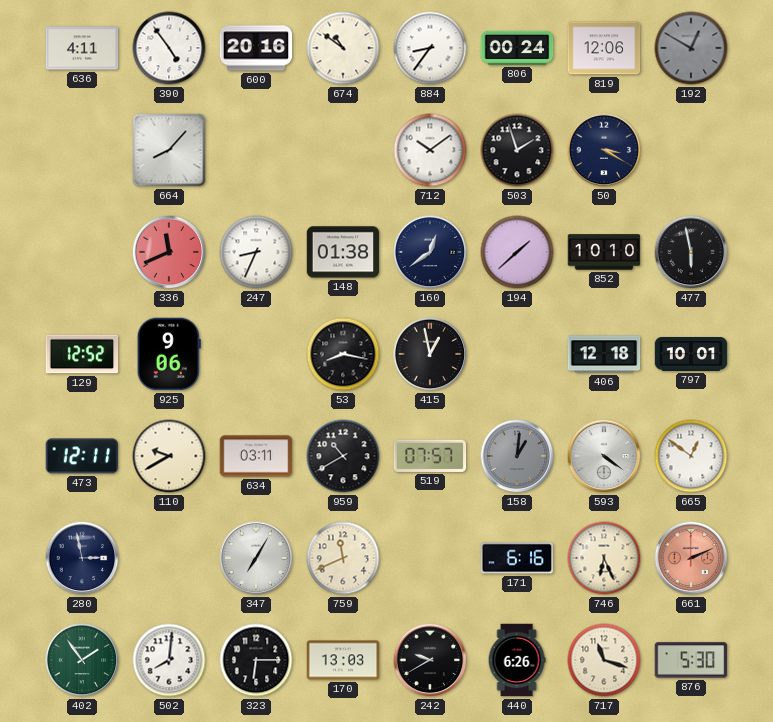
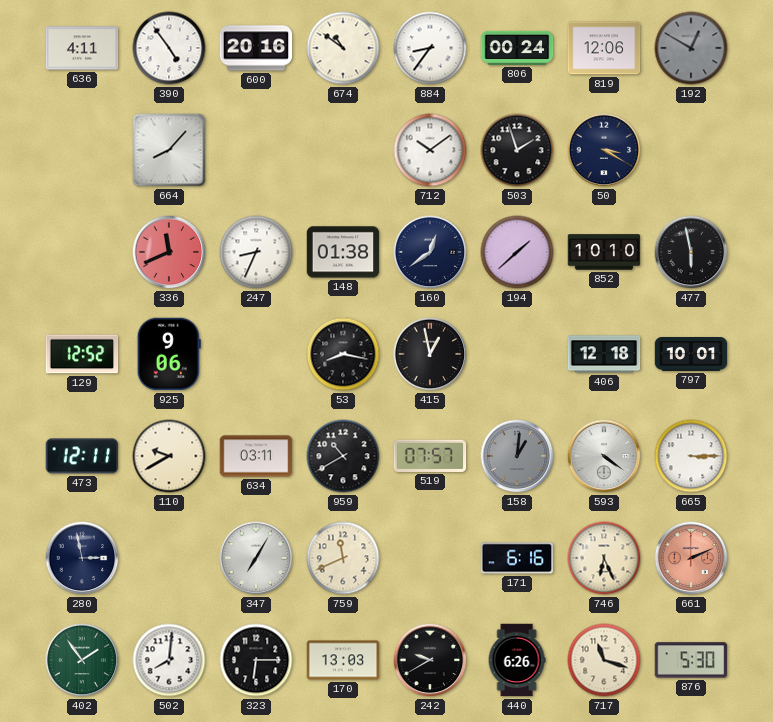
665: 12:51 -> 3:15
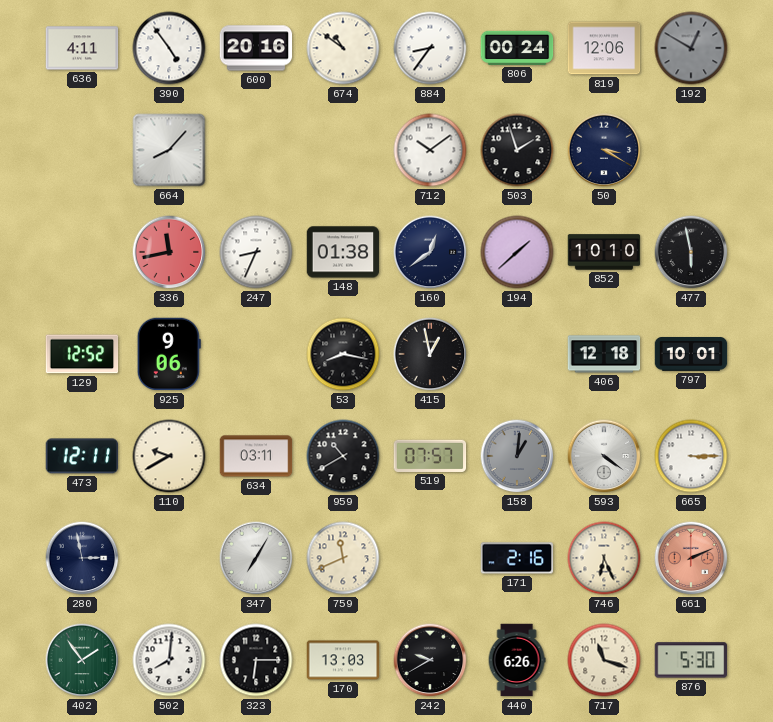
336: 11:41 -> 11:43
171: 6:16 -> 2:16
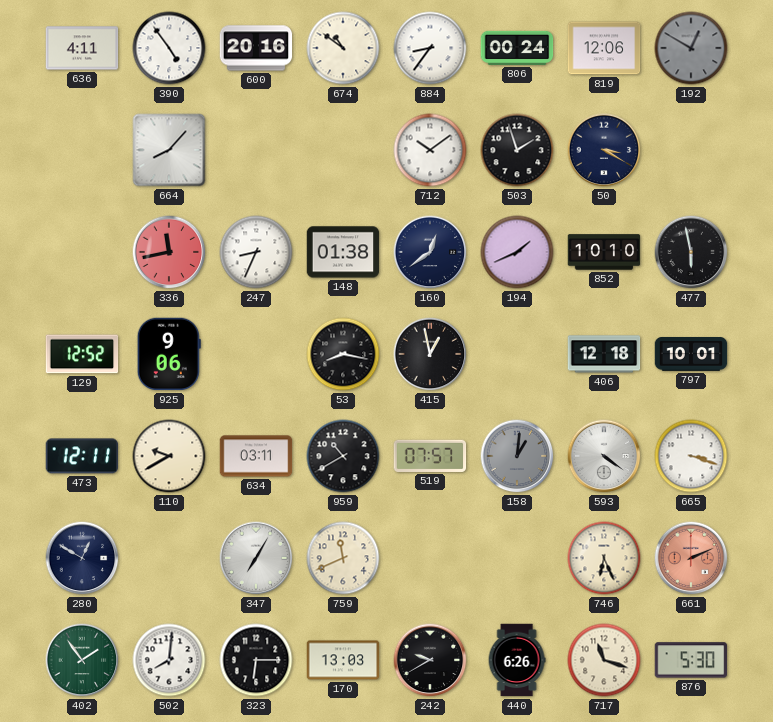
194: 1:38 -> 1:41
665: 3:15 -> 3:18
280: 2:58 -> 12:50
171: 2:16 -> none
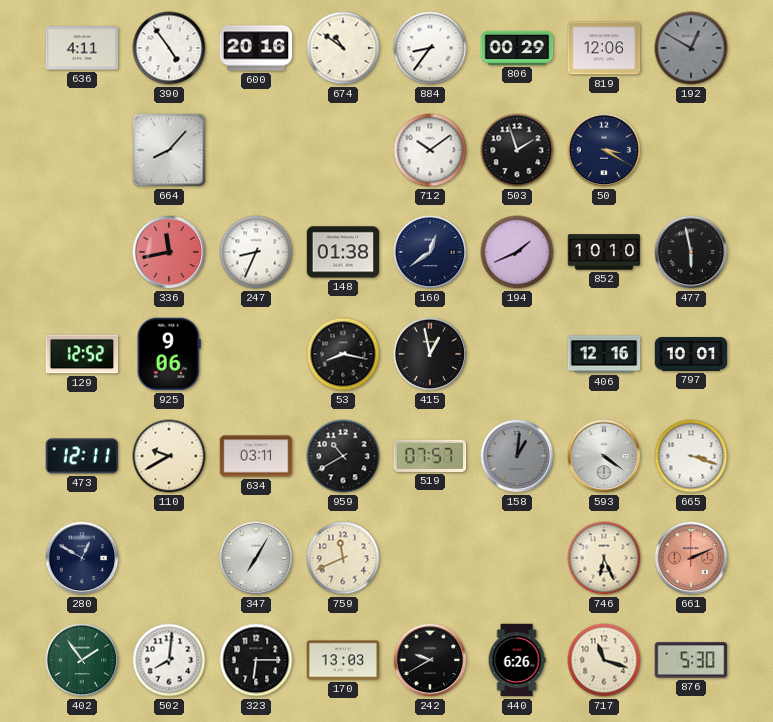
806: 00:24 -> 00:29
406: 12:18 -> 12:16
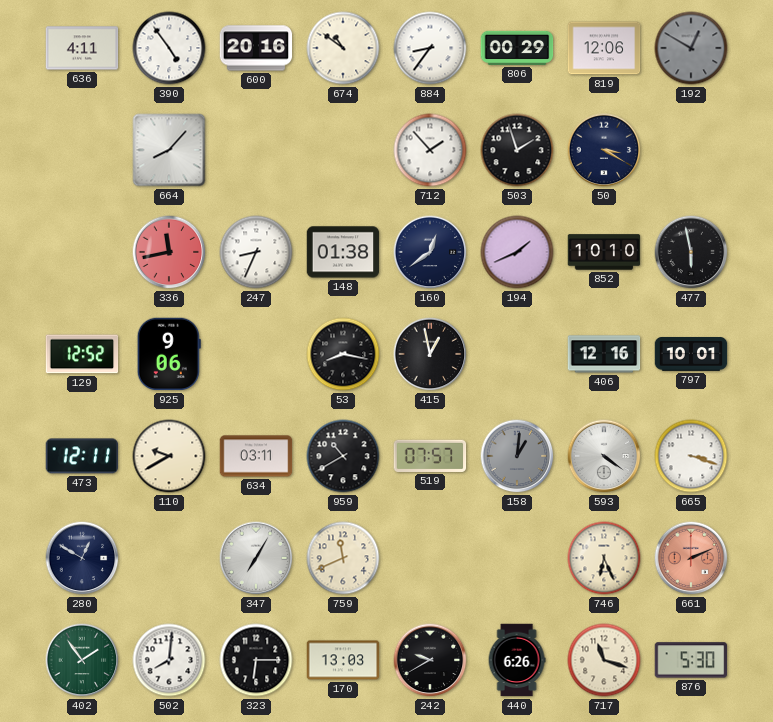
712: 10:09 -> 1:53
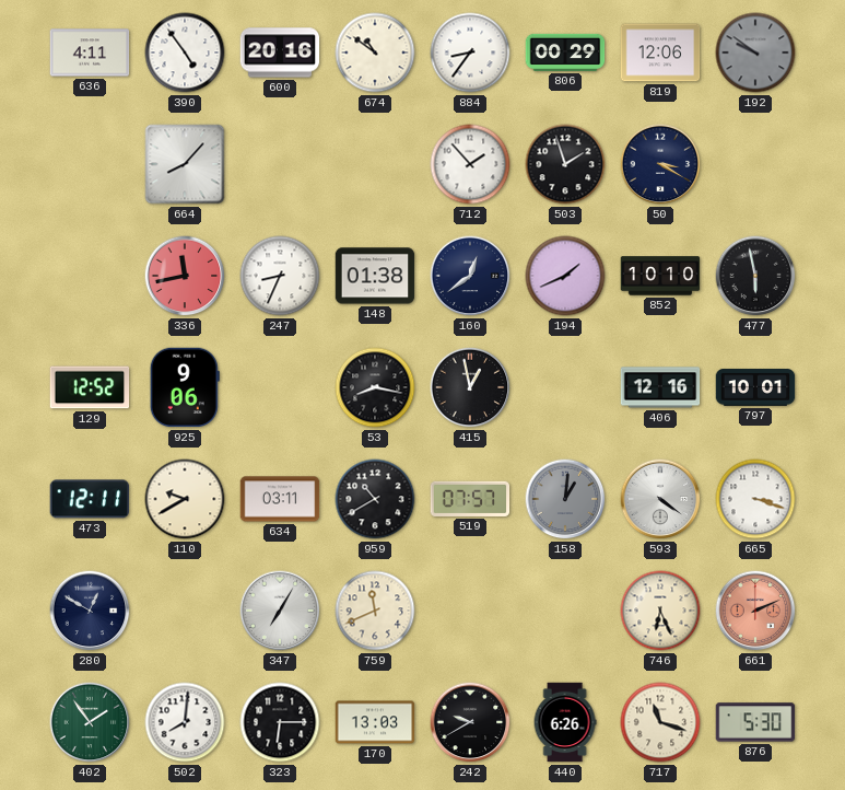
192: 12:50 -> 9:51
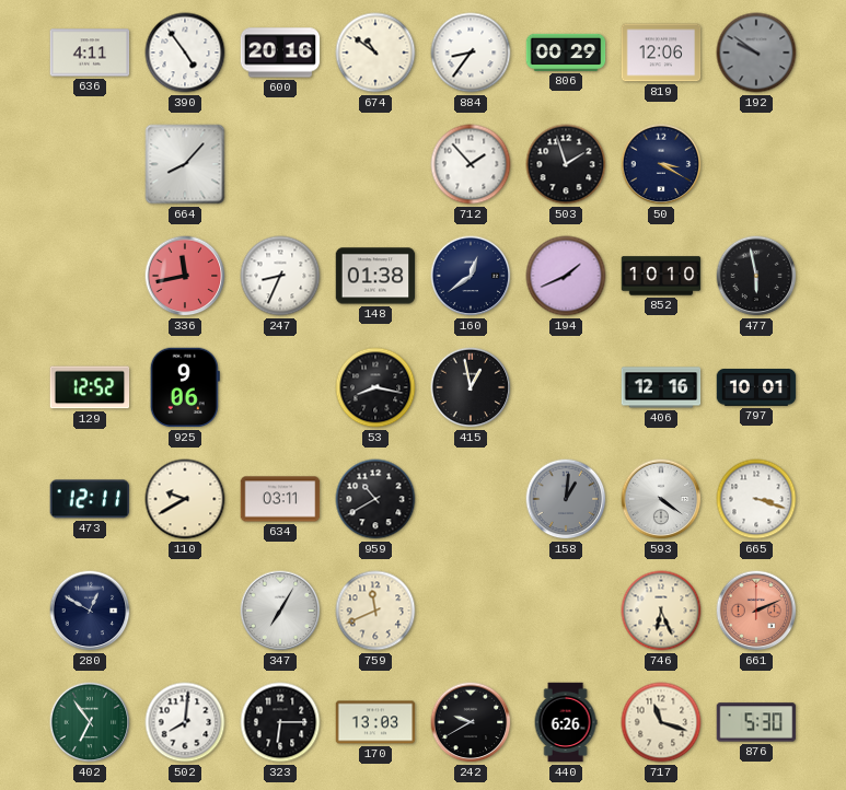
519: 07:57 -> none
402: 1:54 -> 6:54
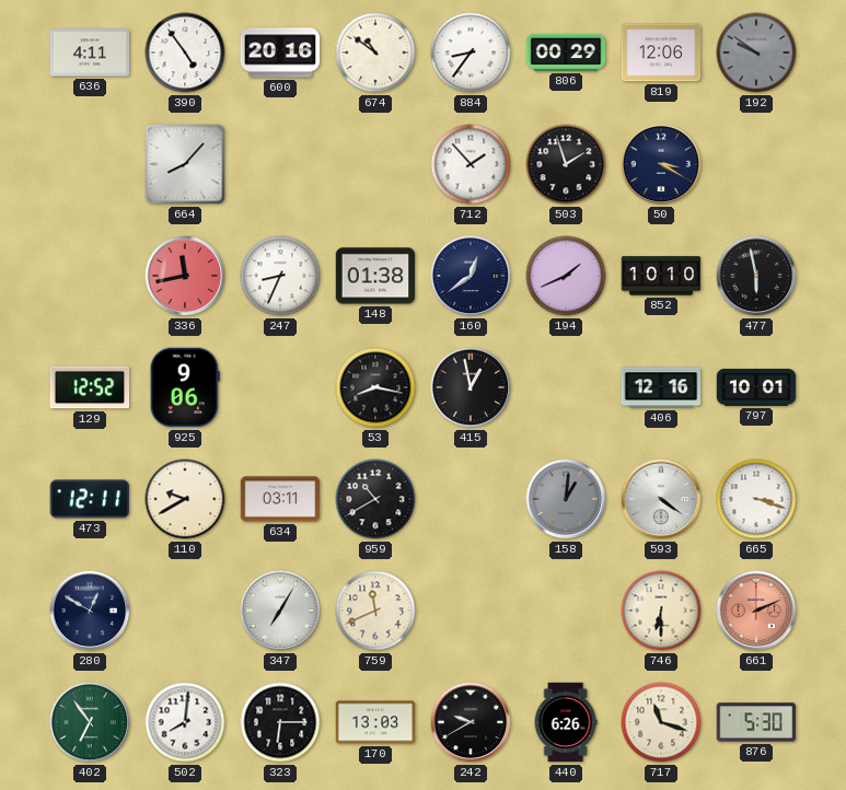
746: 6:26 -> 6:30
